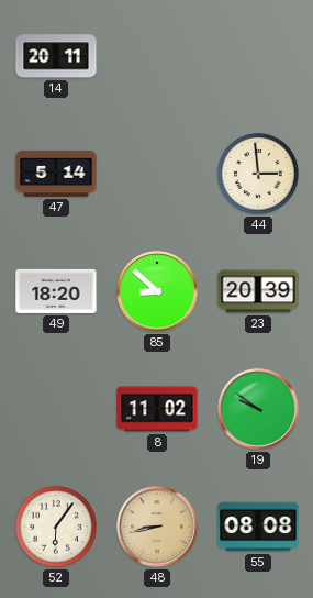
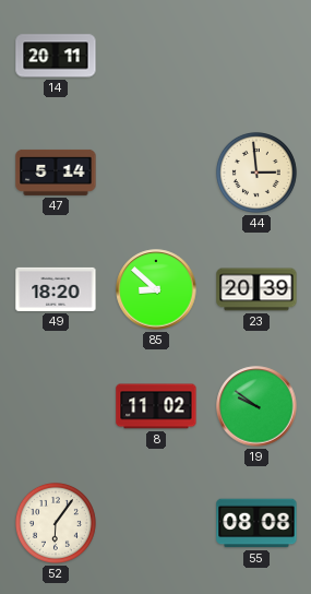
48: 8:43 -> none
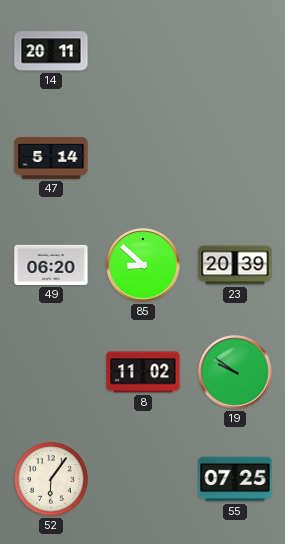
44: 2:59 -> none
49: 18:20 -> 06:20
55: 08:08 -> 07:25
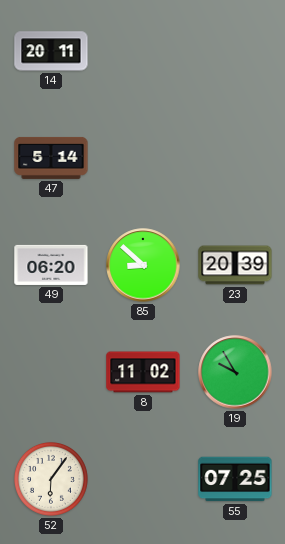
19: 9:51 -> 9:55
